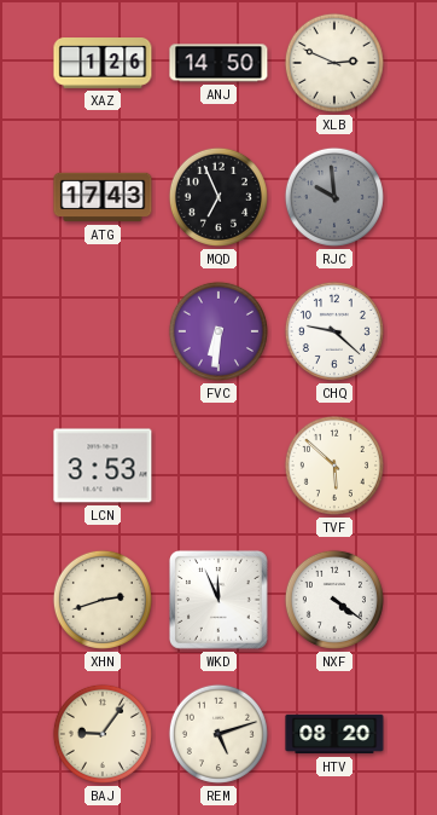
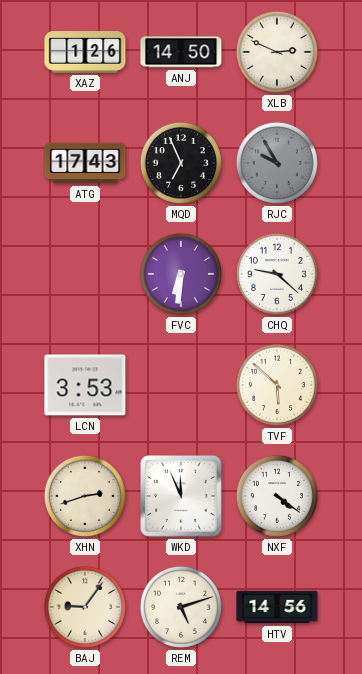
RJC: 9:59 -> 9:55
HTV: 08:20 -> 14:56
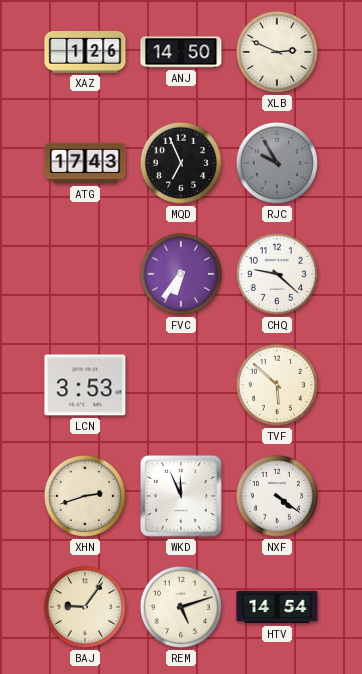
FVC: 6:31 -> 6:36
HTV: 14:56 -> 14:54
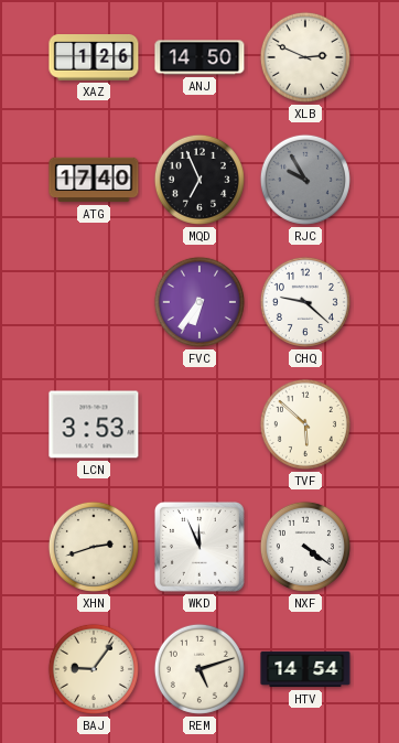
ATG: 17:43 -> 17:40
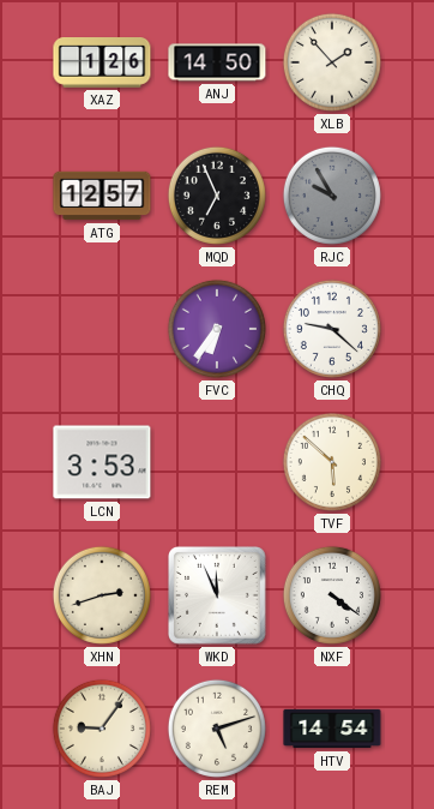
XLB: 2:49 -> 1:53
ATG: 17:40 -> 12:57
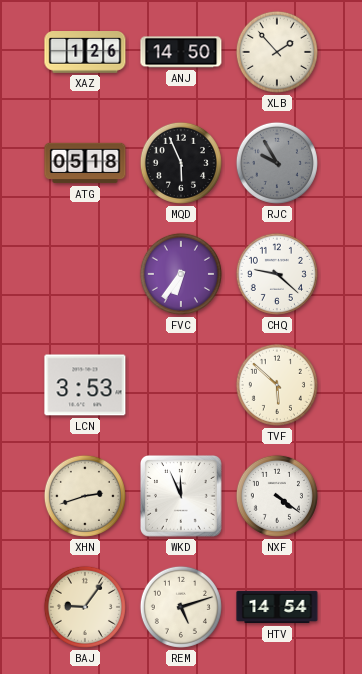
ATG: 12:57 -> 05:18
MQD: 6:56 -> 5:56
